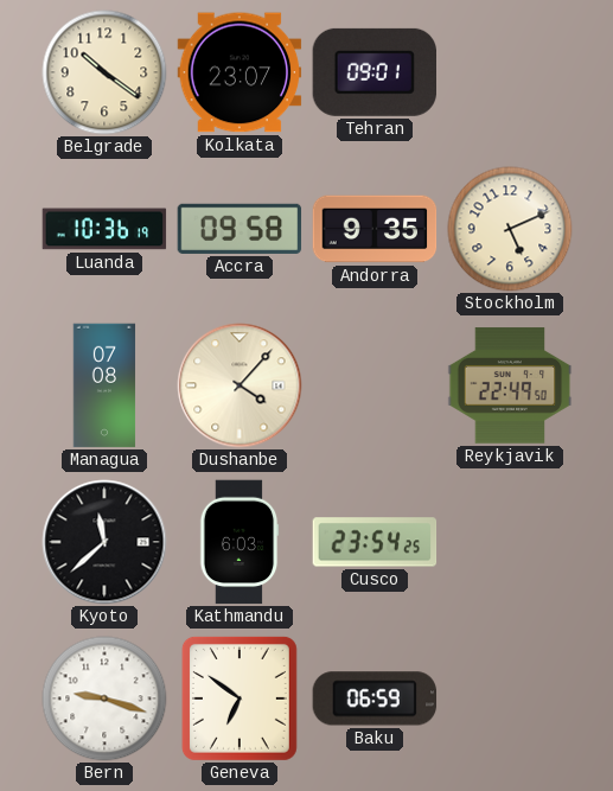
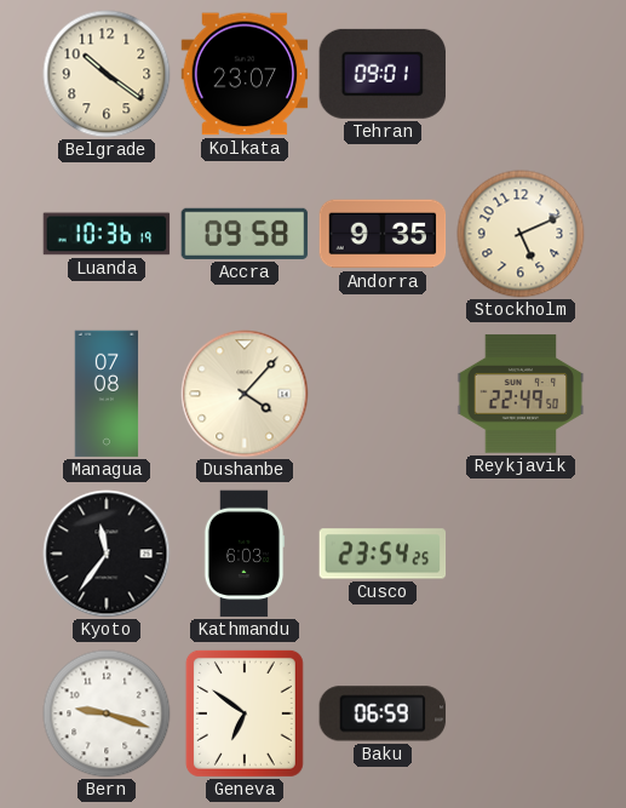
Kyoto: 11:38 -> 11:36
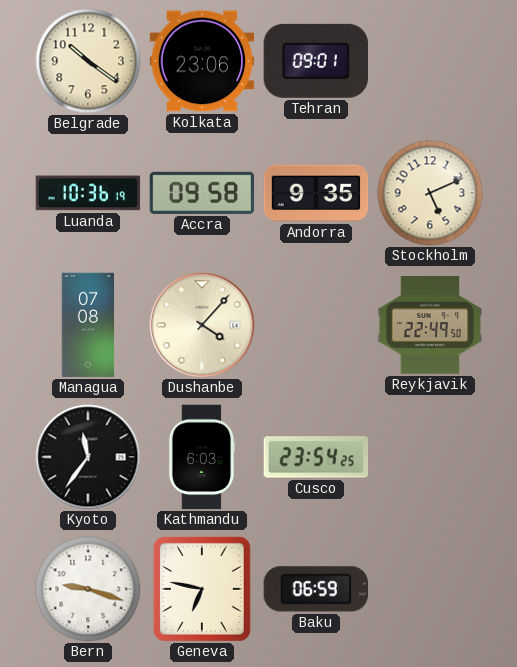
Kolkata: 23:07 -> 23:06
Geneva: 6:51 -> 6:47
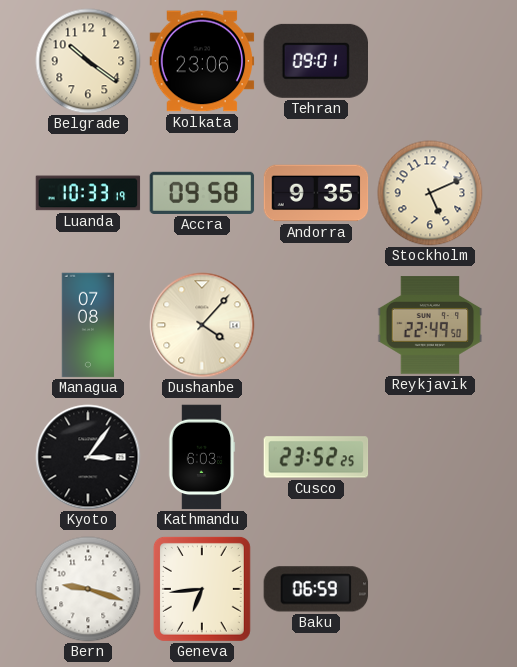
Luanda: 10:36 -> 10:33
Kyoto: 11:36 -> 3:06
Cusco: 23:54 -> 23:52
Geneva: 6:47 -> 6:44
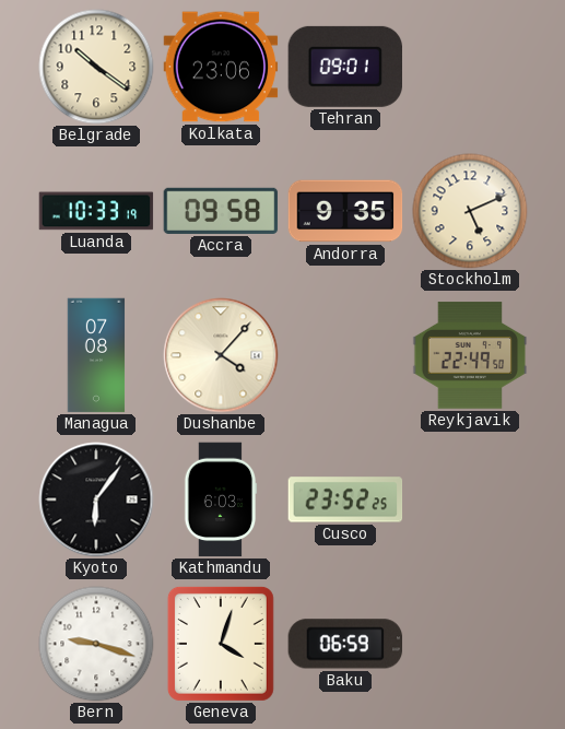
Kyoto: 3:06 -> 6:06
Geneva: 6:44 -> 4:03
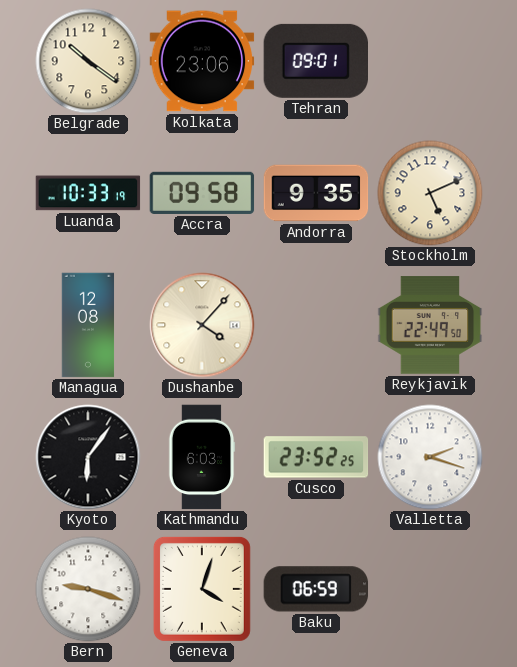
Managua: 07:08 -> 12:08
Valletta: none -> 2:18
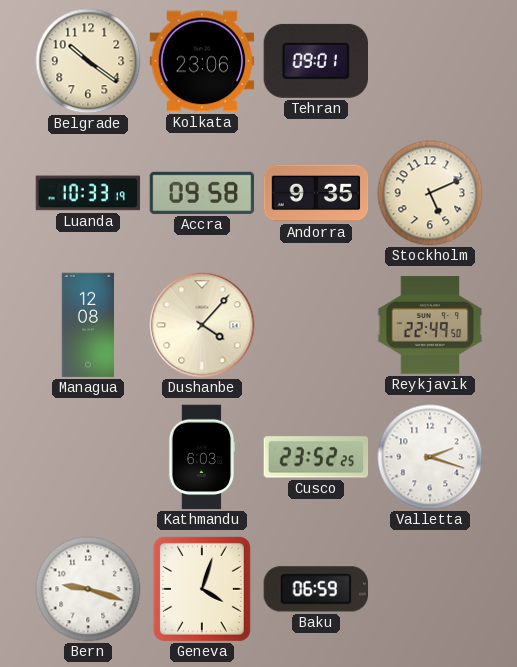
Kyoto: 6:06 -> none
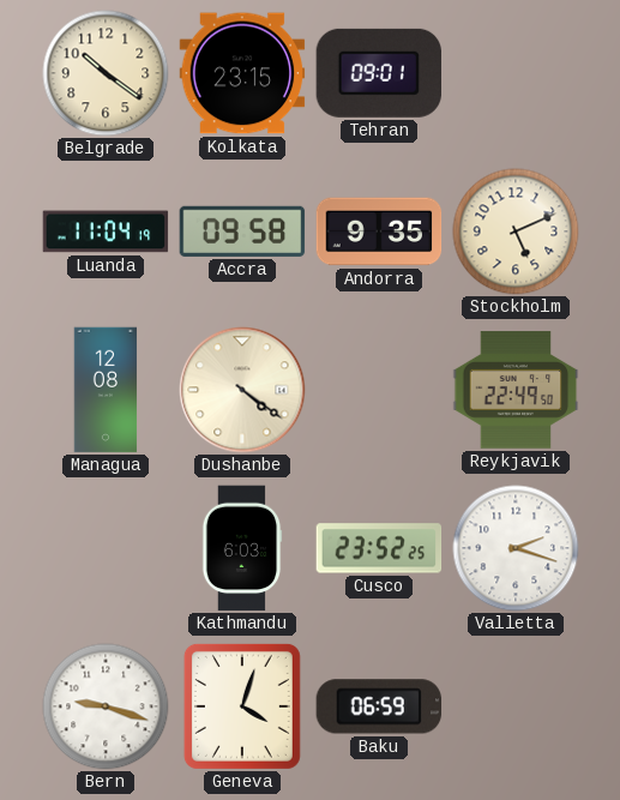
Kolkata: 23:06 -> 23:15
Luanda: 10:33 -> 11:04
Dushanbe: 4:07 -> 4:21
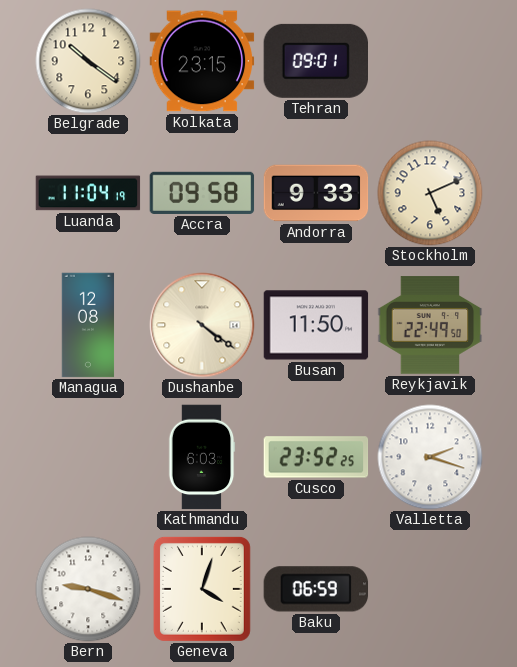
Andorra: 9:35 -> 9:33
Busan: none -> 11:50
